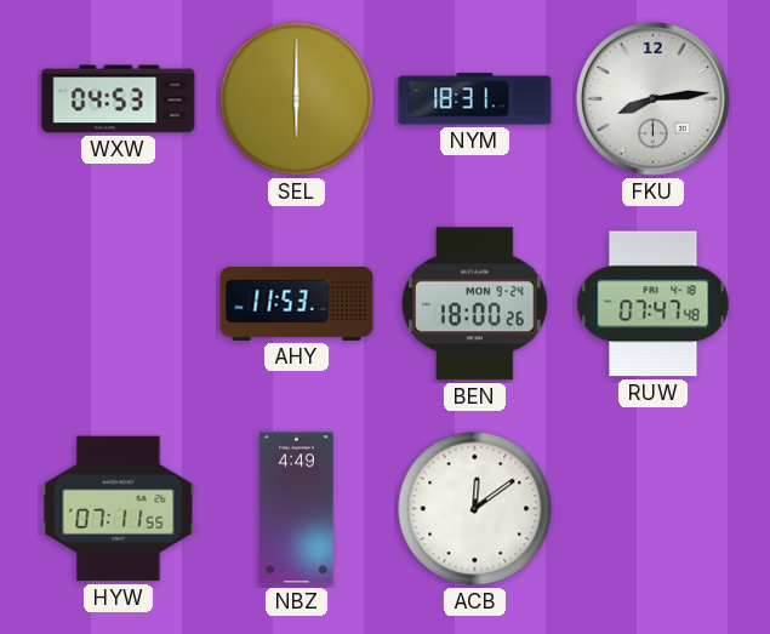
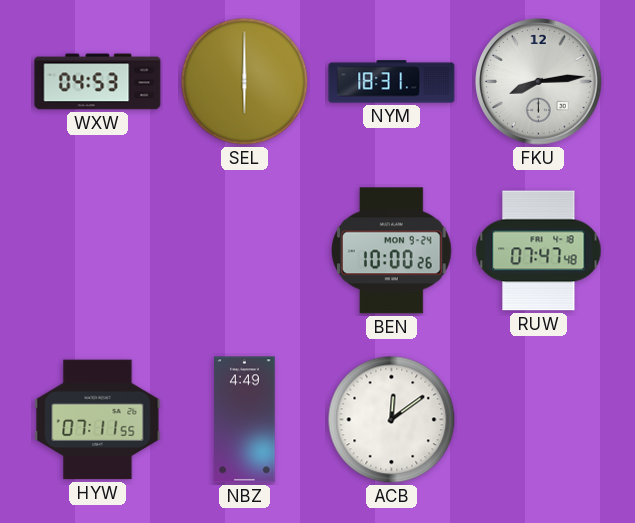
AHY: 11:53 -> none
BEN: 18:00 -> 10:00
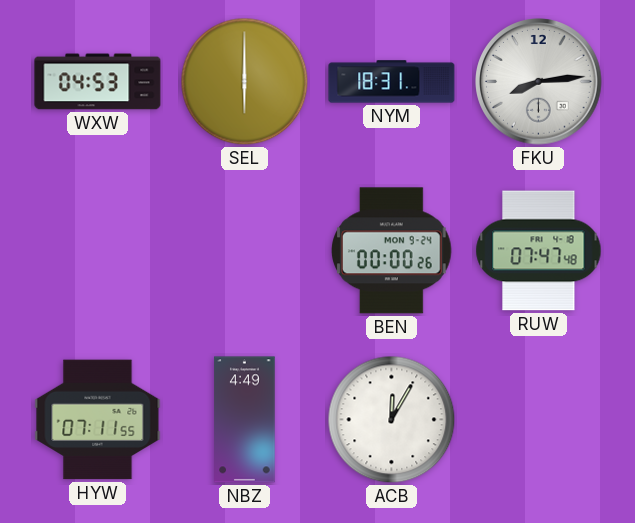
BEN: 10:00 -> 00:00
ACB: 12:09 -> 12:05
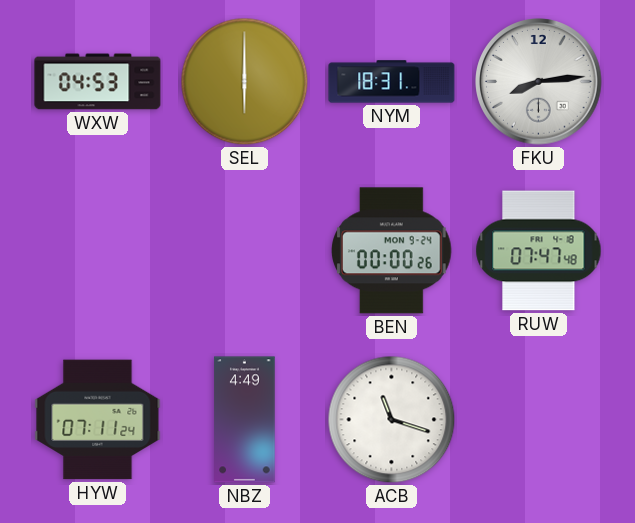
HYW: 07:11:55 -> 07:11:24
ACB: 12:05 -> 11:18
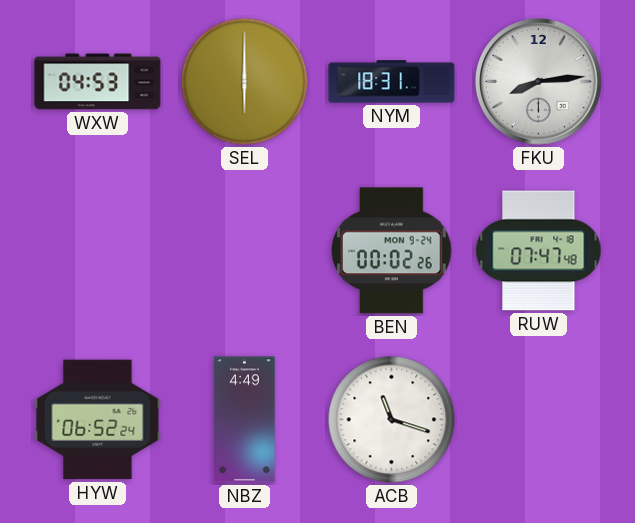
BEN: 00:00 -> 00:02
HYW: 07:11 -> 06:52
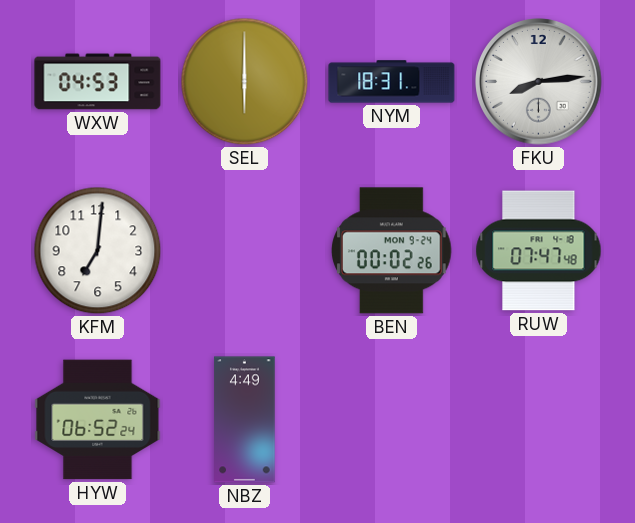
KFM: none -> 7:01
ACB: 11:18 -> none
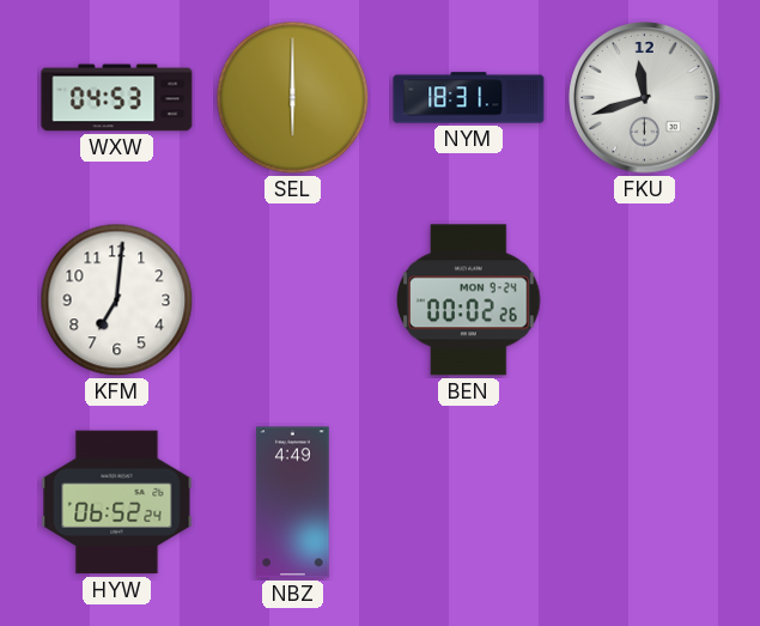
FKU: 8:14 -> 11:42
RUW: 07:47 -> none
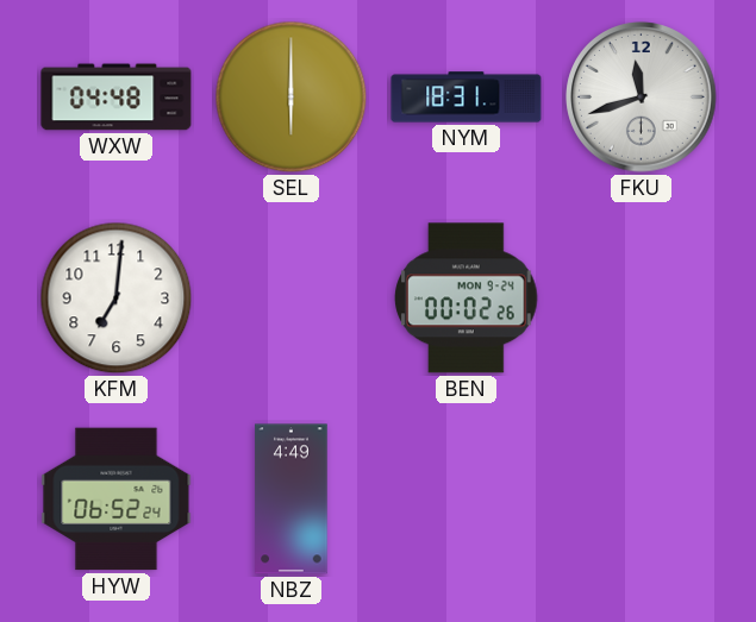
WXW: 04:53 -> 04:48
